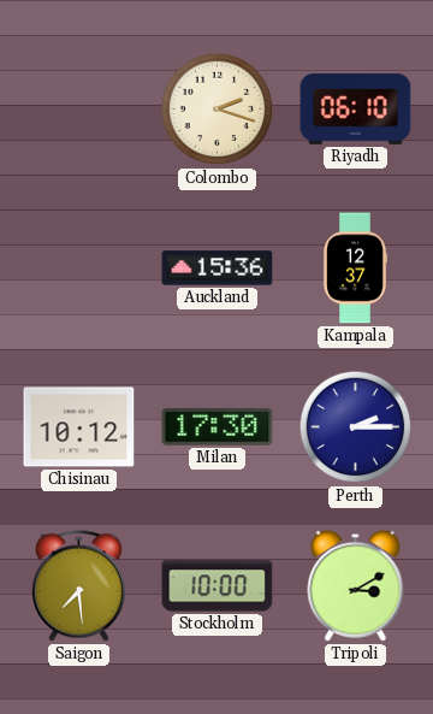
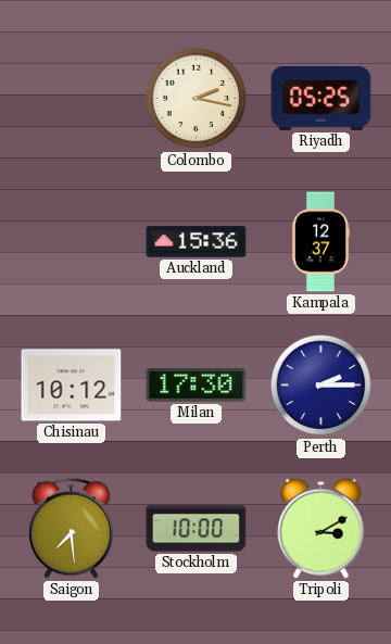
Colombo: 2:18 -> 2:17
Riyadh: 06:10 -> 05:25
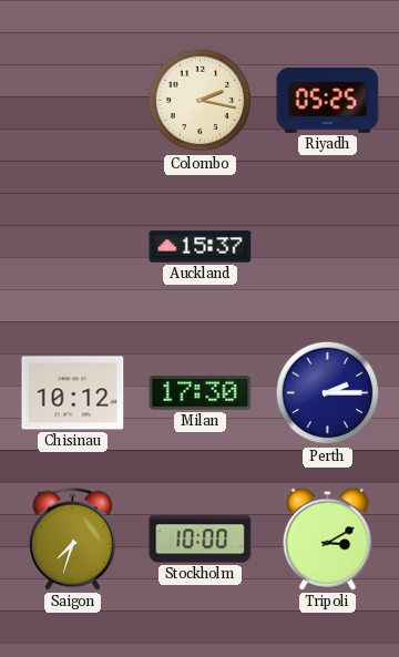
Auckland: 15:36 -> 15:37
Kampala: 12:37 -> none
Saigon: 7:29 -> 7:33
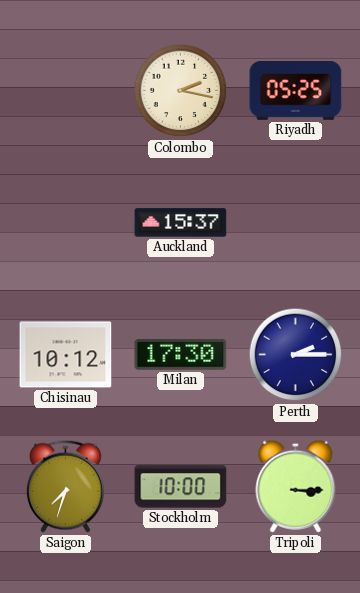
Tripoli: 3:10 -> 3:15
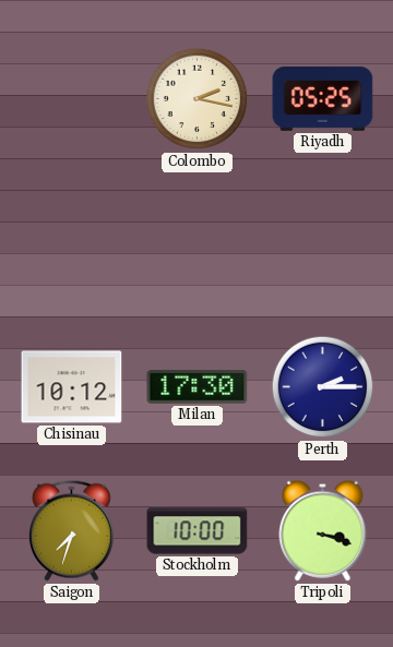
Auckland: 15:37 -> none
Tripoli: 3:15 -> 3:18
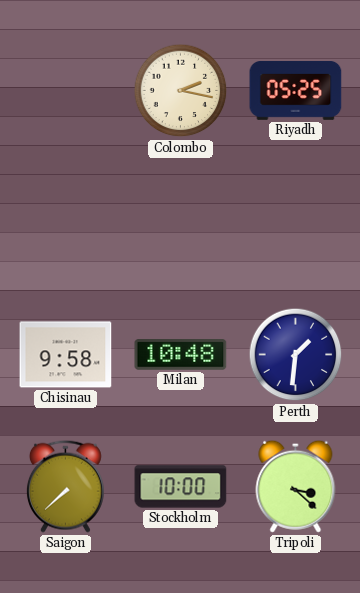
Chisinau: 10:12 -> 9:58
Milan: 17:30 -> 10:48
Perth: 2:15 -> 1:31
Saigon: 7:33 -> 7:38
Tripoli: 3:18 -> 3:22
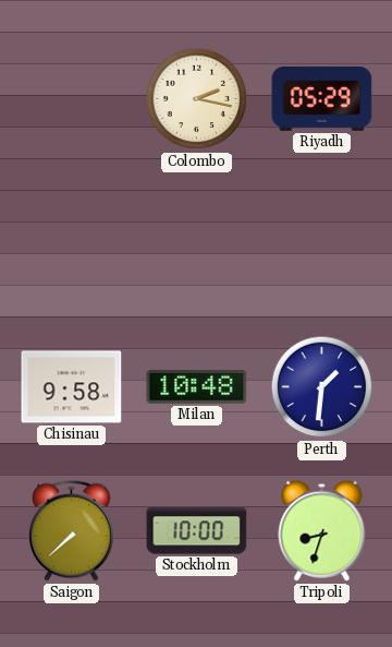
Riyadh: 05:25 -> 05:29
Tripoli: 3:22 -> 8:33
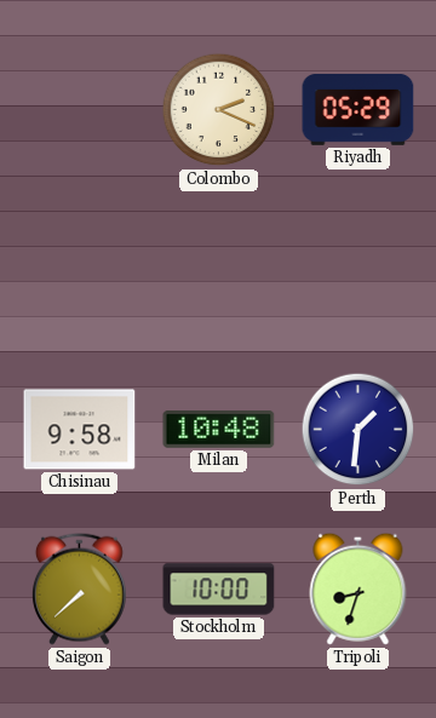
Colombo: 2:17 -> 2:19
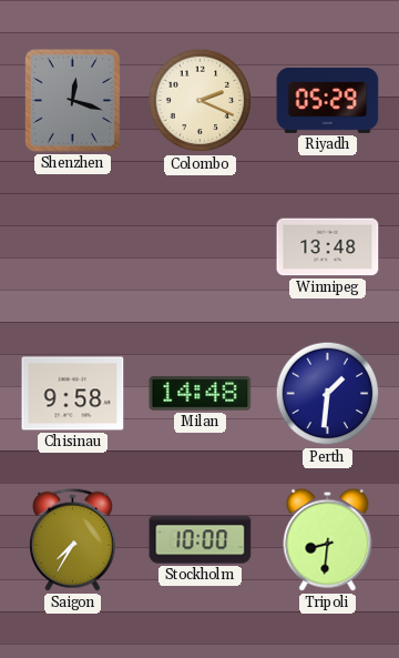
Shenzhen: none -> 12:18
Winnipeg: none -> 13:48
Milan: 10:48 -> 14:48
Saigon: 7:38 -> 7:35
Tripoli: 8:33 -> 8:31
